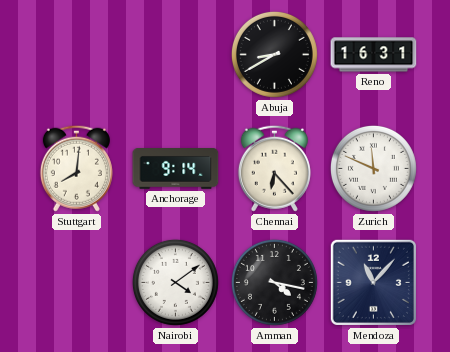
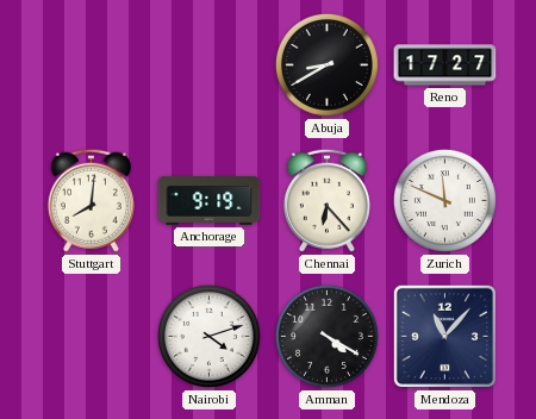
Reno: 16:31 -> 17:27
Anchorage: 9:14 -> 9:19
Nairobi: 4:09 -> 4:12
Amman: 4:17 -> 4:20
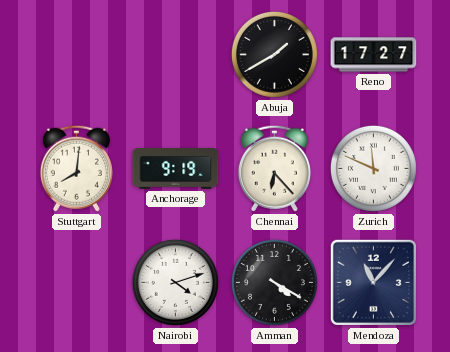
Abuja: 8:40 -> 1:40
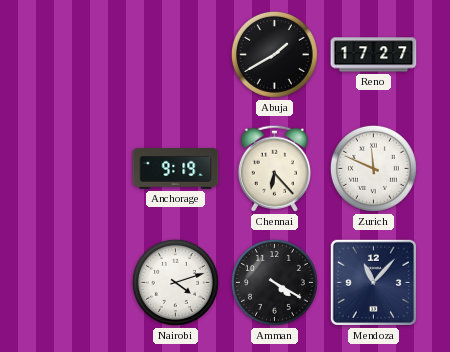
Stuttgart: 8:01 -> none
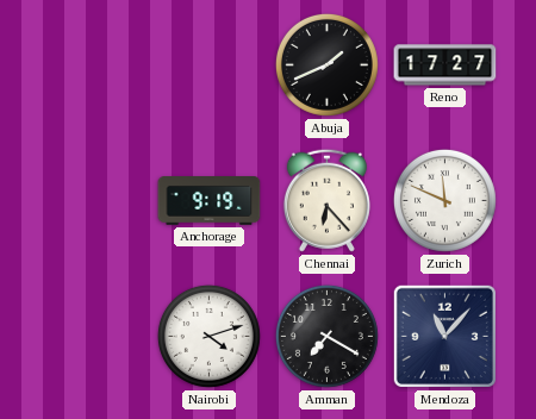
Abuja: 1:40 -> 1:41
Amman: 4:20 -> 7:20
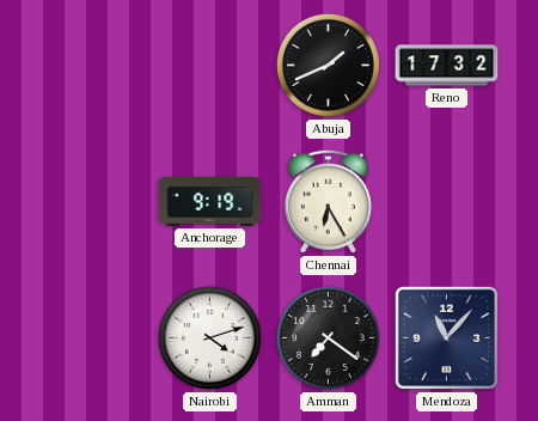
Reno: 17:27 -> 17:32
Chennai: 6:23 -> 6:25
Zurich: 11:49 -> none
Amman: 7:20 -> 7:21
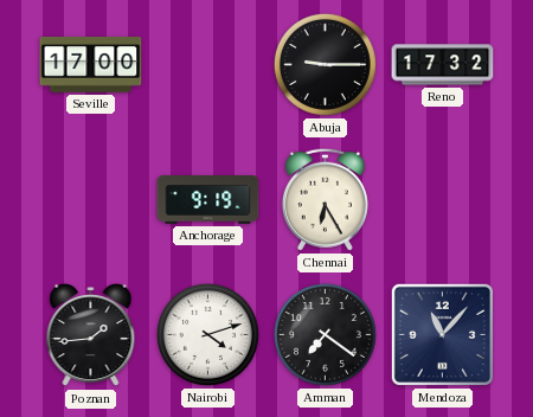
Seville: none -> 17:00
Abuja: 1:41 -> 9:15
Poznan: none -> 1:44
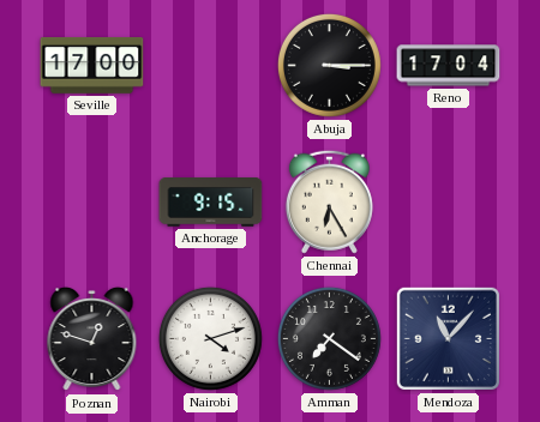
Abuja: 9:15 -> 3:15
Reno: 17:32 -> 17:04
Anchorage: 9:19 -> 9:15
Poznan: 1:44 -> 12:48
